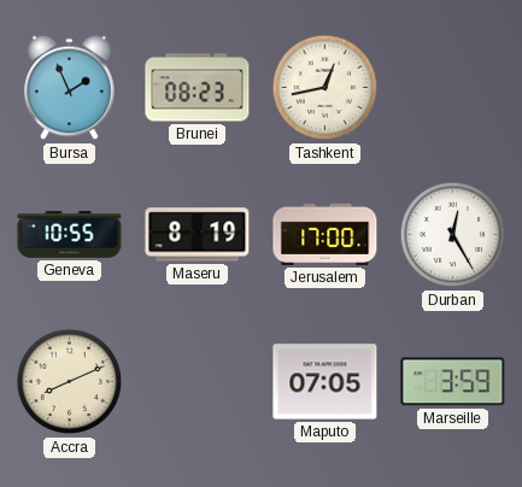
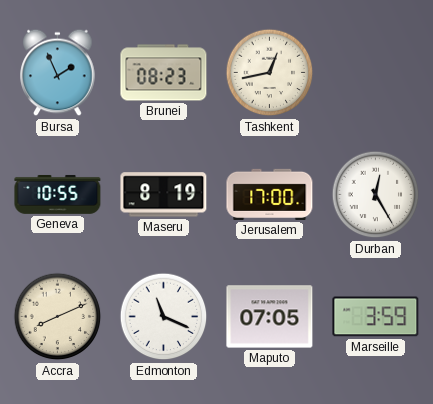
Edmonton: none -> 11:19
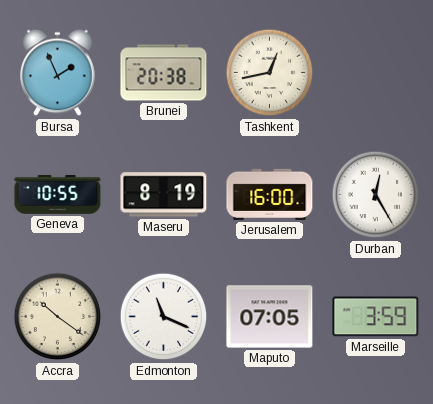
Brunei: 08:23 -> 20:38
Jerusalem: 17:00 -> 16:00
Accra: 8:11 -> 10:21
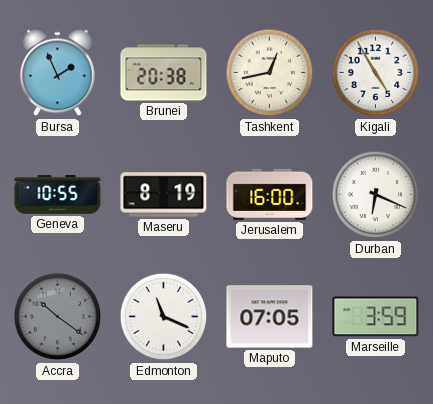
Kigali: none -> 4:55
Durban: 12:25 -> 6:19
Accra dial: cream -> grey
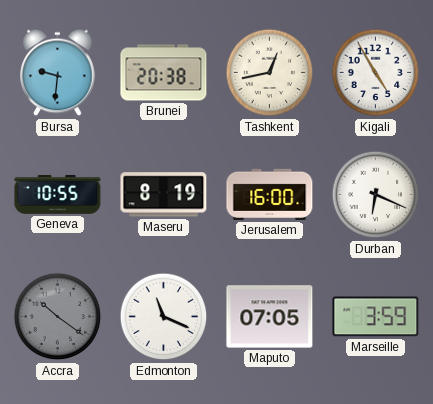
Bursa: 1:56 -> 9:31
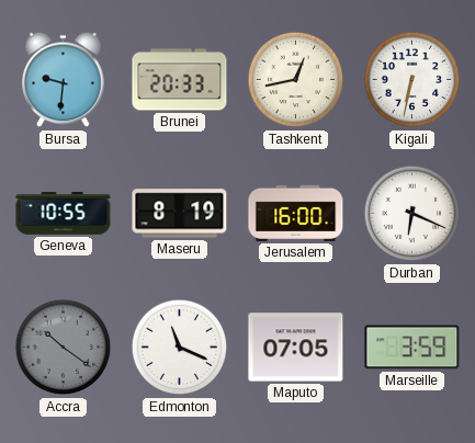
Brunei: 20:38 -> 20:33
Kigali: 4:55 -> 6:32
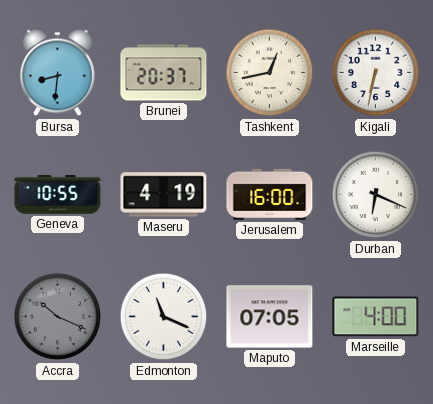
Bursa: 9:31 -> 8:31
Brunei: 20:33 -> 20:37
Maseru: 8:19 -> 4:19
Accra: 10:21 -> 10:19
Marseille: 3:59 -> 4:00
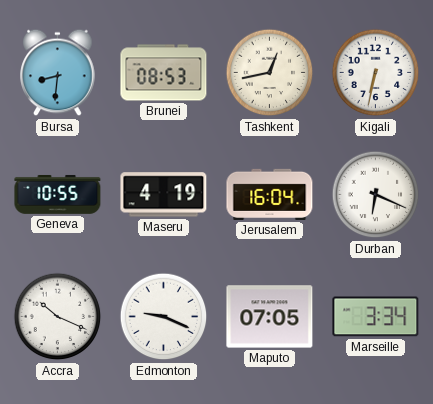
Brunei: 20:37 -> 08:53
Jerusalem: 16:00 -> 16:04
Accra dial: grey -> white
Edmonton: 11:19 -> 9:19
Marseille: 4:00 -> 3:34
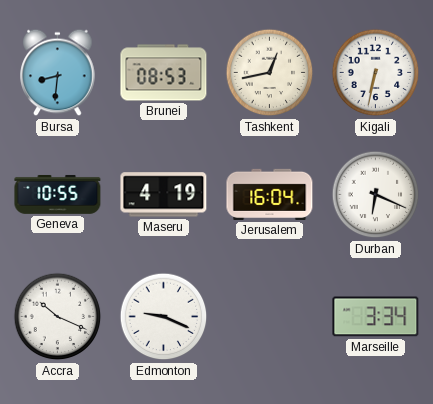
Maputo: 07:05 -> none
